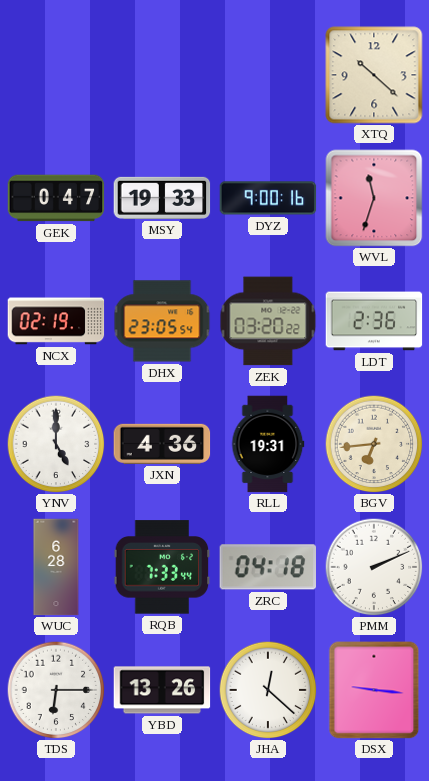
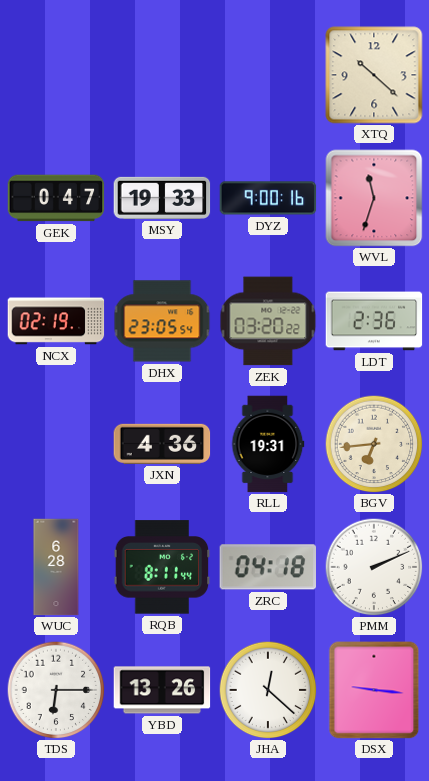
YNV: 5:00 -> none
RQB: 7:33 -> 8:11
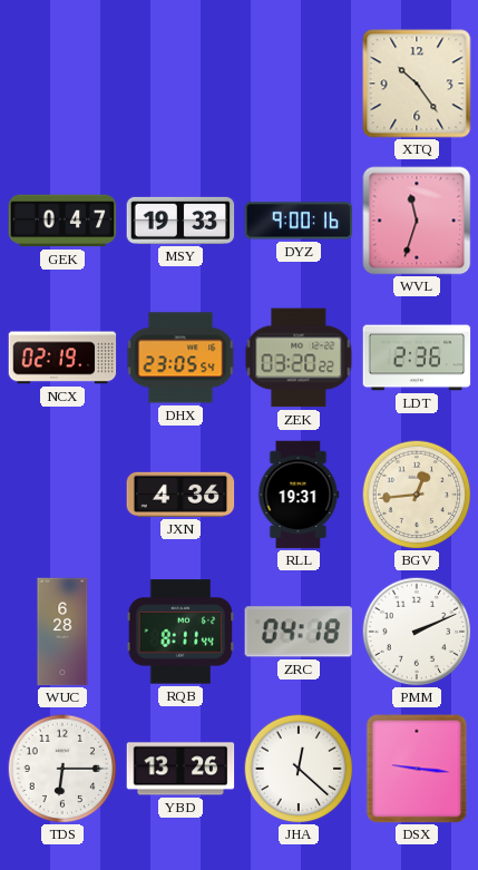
XTQ: 10:22 -> 10:24
BGV: 6:44 -> 12:44
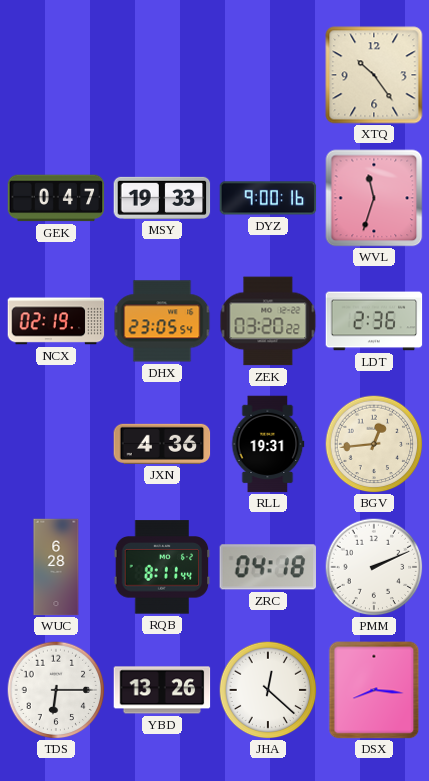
DSX: 9:16 -> 8:16
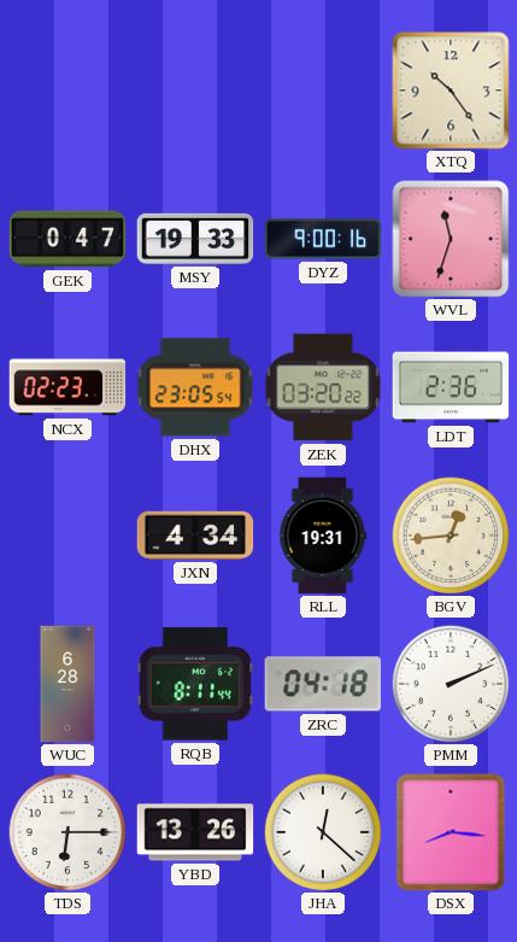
NCX: 02:19 -> 02:23
JXN: 4:36 -> 4:34
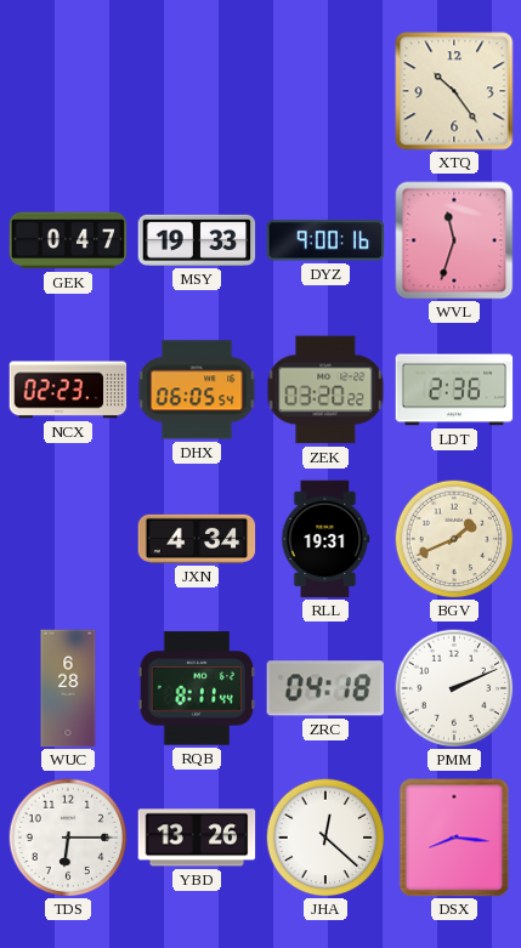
DHX: 23:05 -> 06:05
BGV: 12:44 -> 1:41
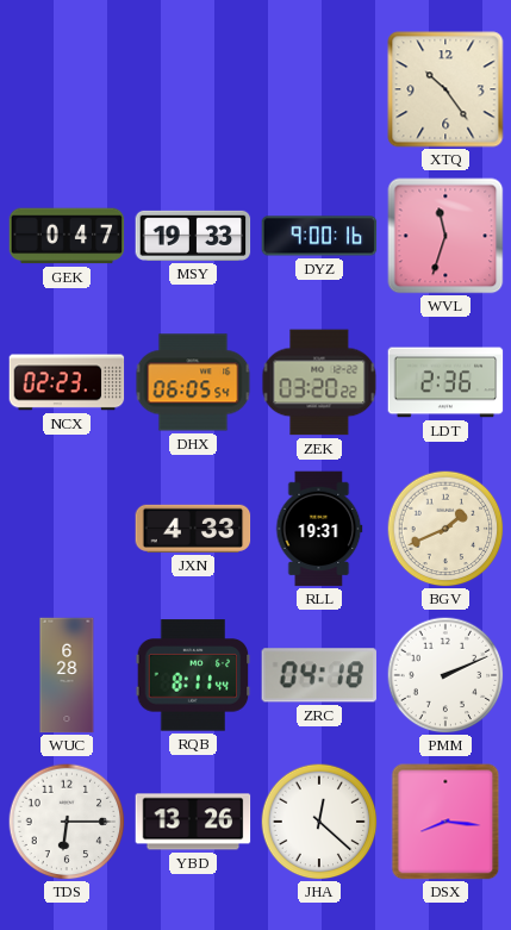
JXN: 4:34 -> 4:33
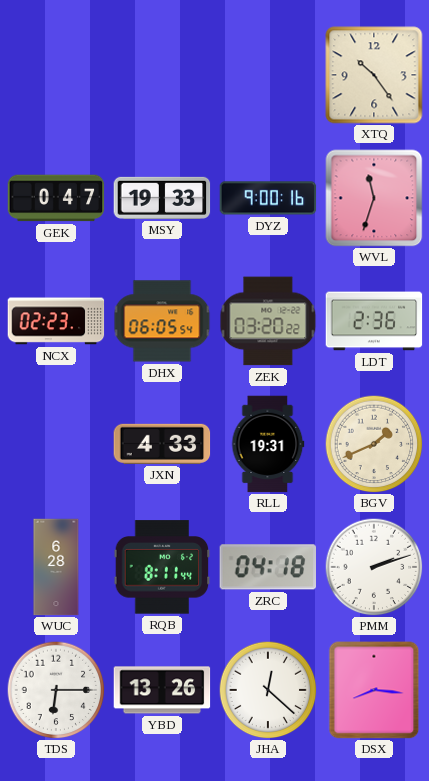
PMM: 2:11 -> 2:12
